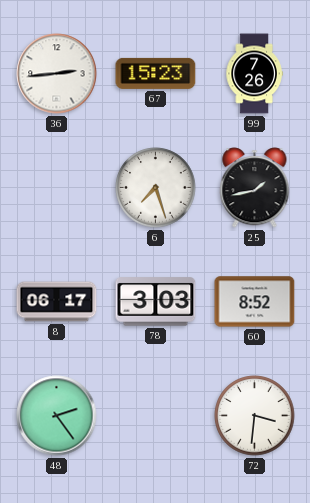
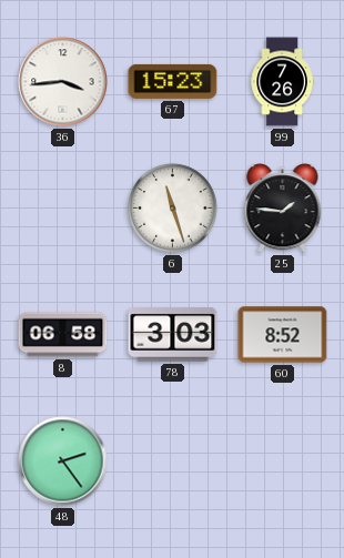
36: 2:44 -> 3:44
6: 7:27 -> 11:27
25: 1:43 -> 1:46
8: 06:17 -> 06:58
72: 3:31 -> none
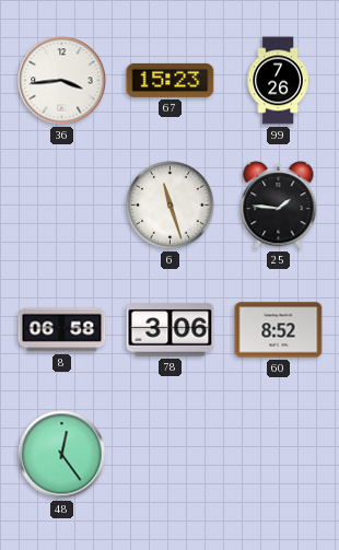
78: 3:03 -> 3:06
48: 2:24 -> 12:24
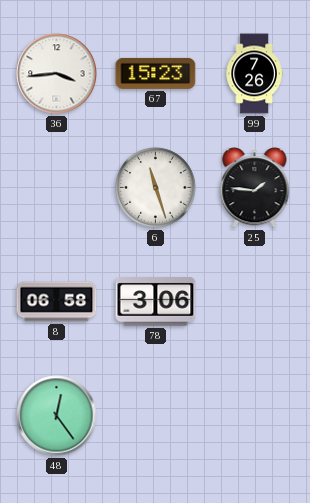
60: 8:52 -> none
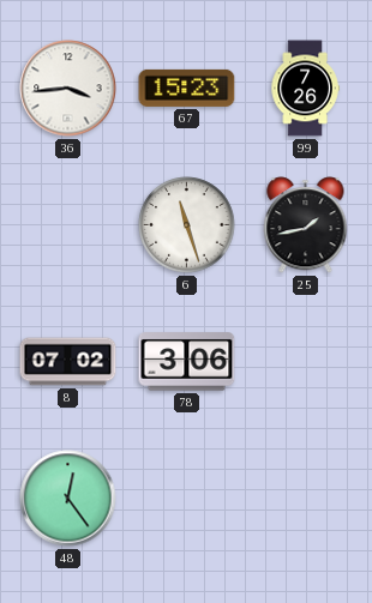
25: 1:46 -> 1:43
8: 06:58 -> 07:02
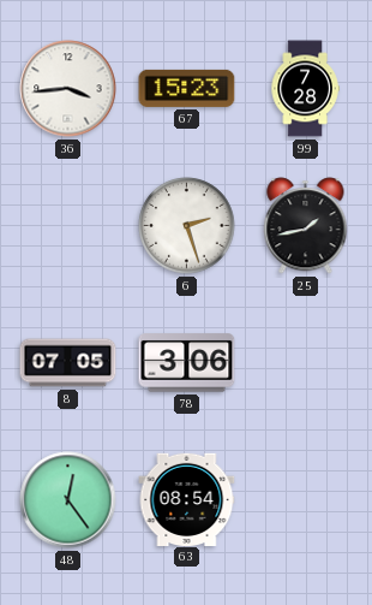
99: 7:26 -> 7:28
6: 11:27 -> 2:27
8: 07:02 -> 07:05
63: none -> 08:54
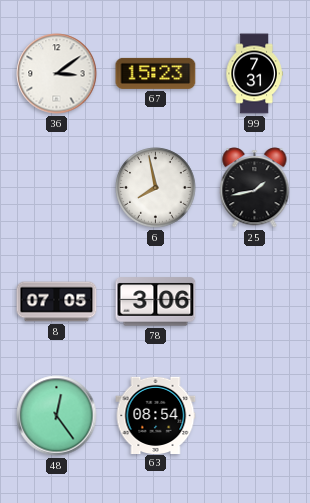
36: 3:44 -> 3:09
99: 7:28 -> 7:31
6: 2:27 -> 7:58
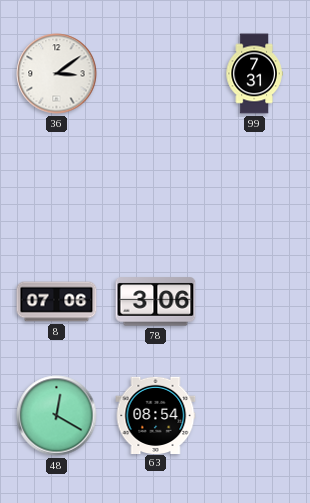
67: 15:23 -> none
6: 7:58 -> none
25: 1:43 -> none
8: 07:05 -> 07:06
48: 12:24 -> 12:20
